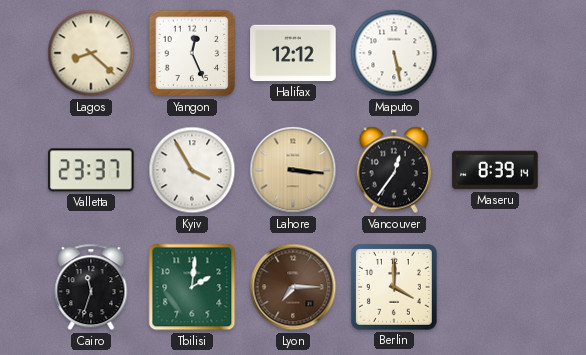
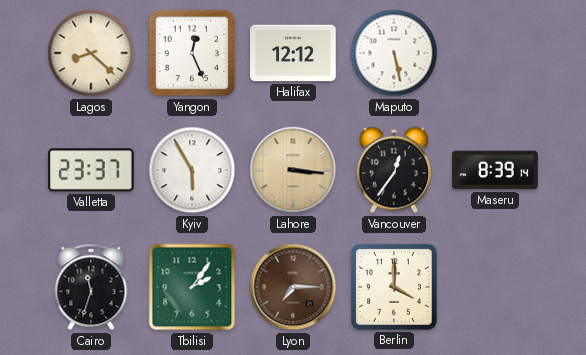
Kyiv: 3:55 -> 5:55
Tbilisi: 2:01 -> 2:06
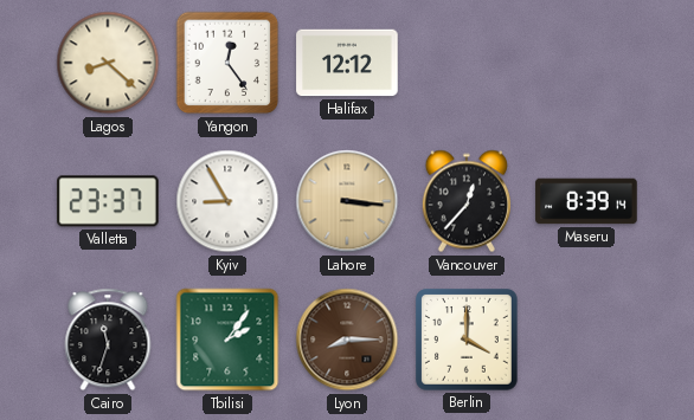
Yangon: 12:26 -> 12:24
Maputo: 5:28 -> none
Kyiv: 5:55 -> 8:55
Vancouver: 12:36 -> 12:37
Lyon: 7:15 -> 8:15
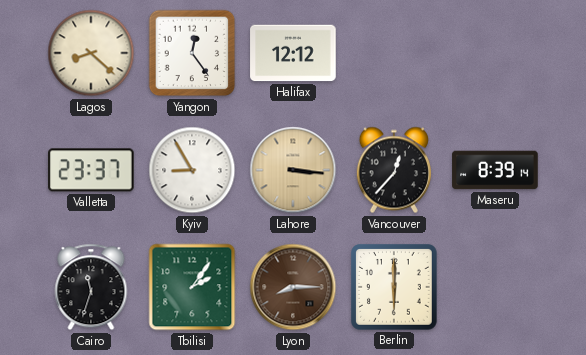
Berlin: 4:00 -> 6:00
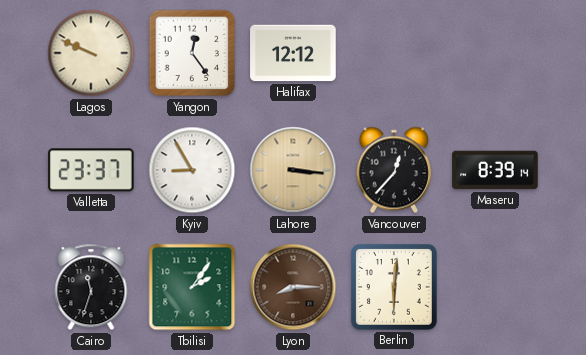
Lagos: 8:22 -> 9:49
Berlin: 6:00 -> 6:01
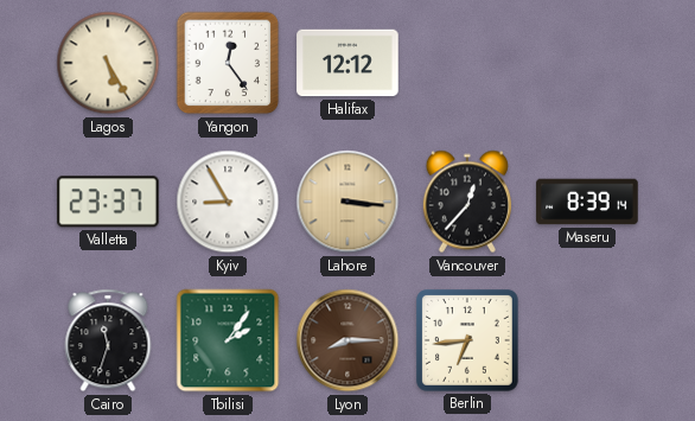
Lagos: 9:49 -> 5:25
Berlin: 6:01 -> 6:44
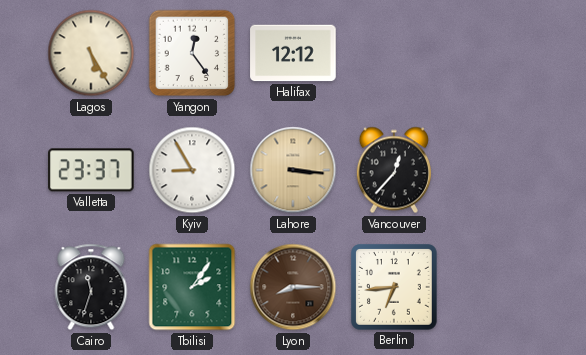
Maseru: 8:39 -> none
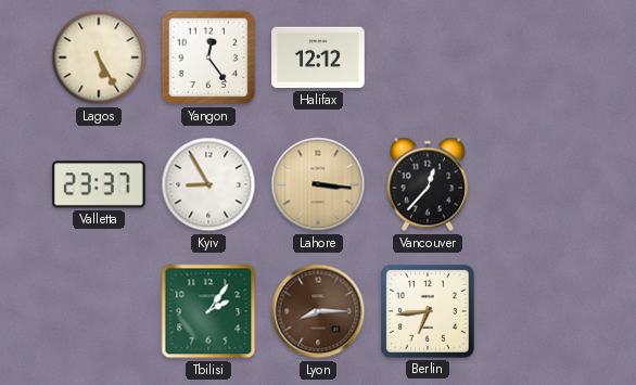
Cairo: 11:33 -> none
